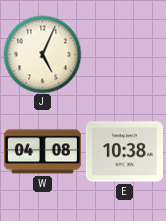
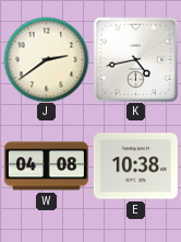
J: 5:04 -> 2:39
K: none -> 4:43
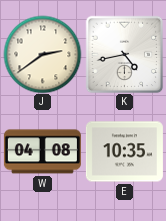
E: 10:38 -> 10:35
